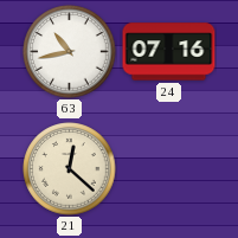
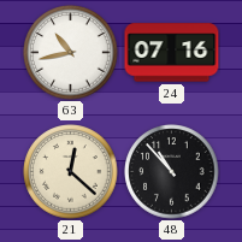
48: none -> 10:53
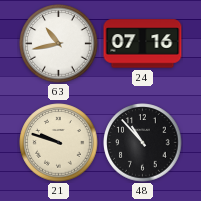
21: 12:22 -> 9:48
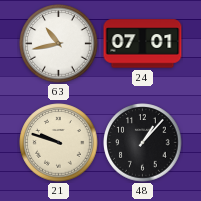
24: 07:16 -> 07:01
48: 10:53 -> 1:07
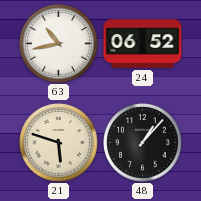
24: 07:01 -> 06:52
21: 9:48 -> 5:48
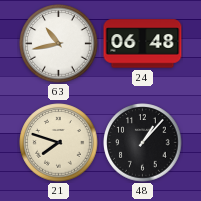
24: 06:52 -> 06:48
21: 5:48 -> 7:48
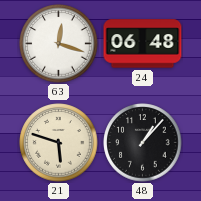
63: 10:43 -> 12:18
21: 7:48 -> 5:48
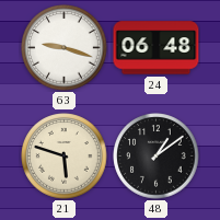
63: 12:18 -> 9:18
48: 1:07 -> 1:09
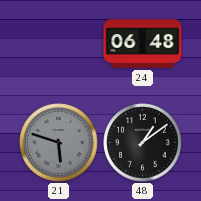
63: 9:18 -> none
21 dial: cream -> grey
